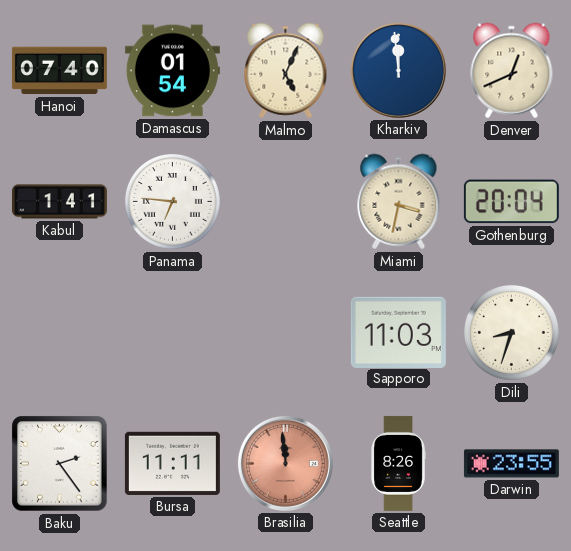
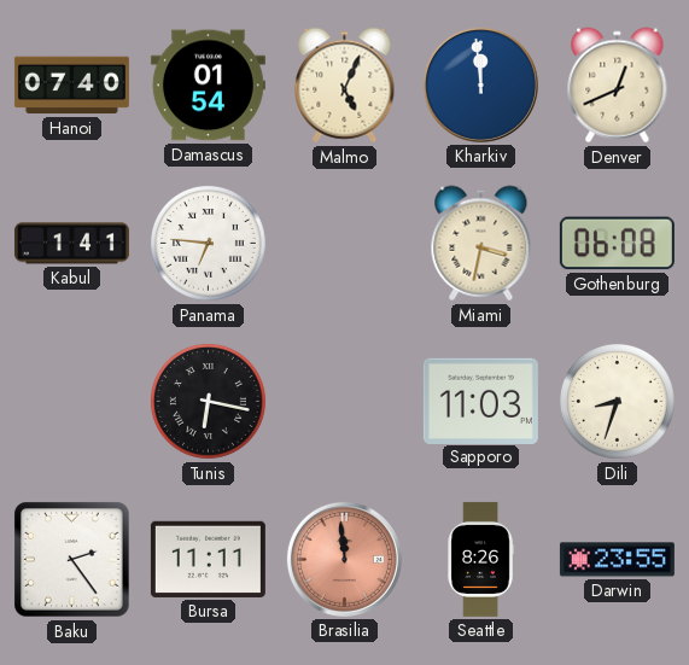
Gothenburg: 20:04 -> 06:08
Tunis: none -> 6:17
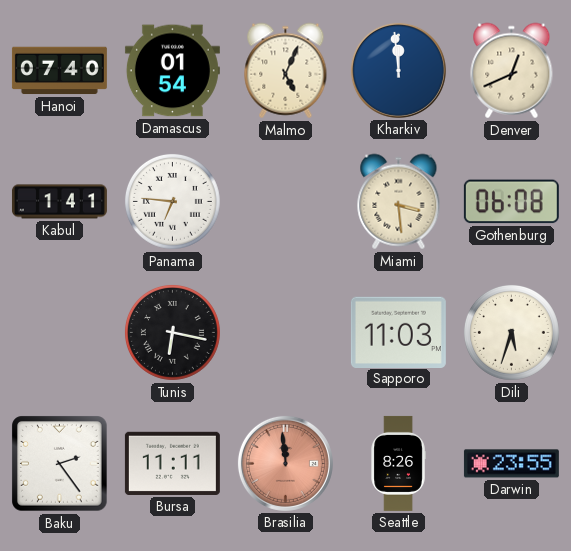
Miami: 3:32 -> 3:29
Dili: 8:33 -> 5:33
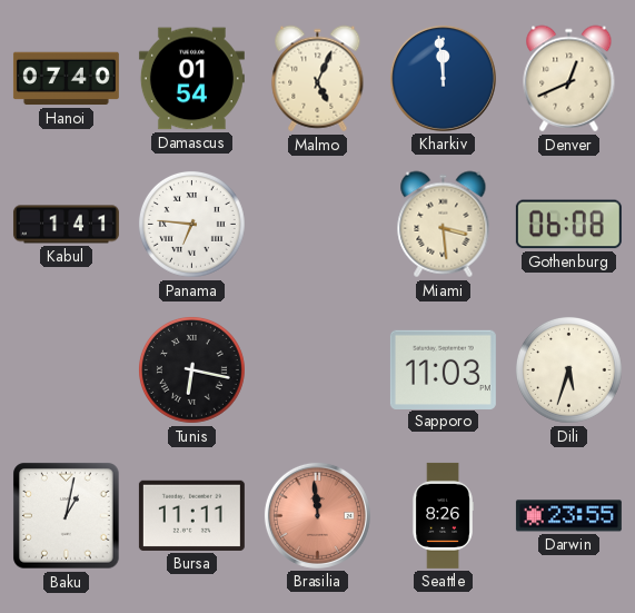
Baku: 2:24 -> 1:02
